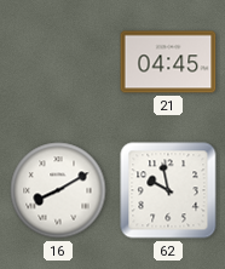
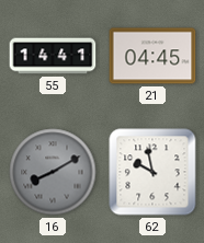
55: none -> 14:41
16 dial: white -> grey
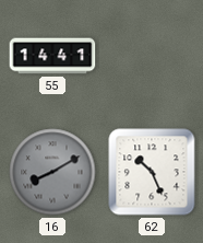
21: 04:45 -> none
62: 9:58 -> 10:26
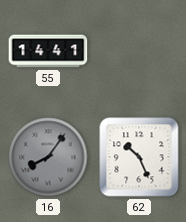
16: 8:10 -> 8:06
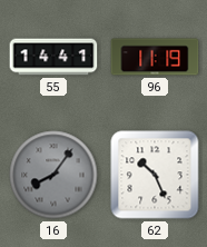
96: none -> 11:19
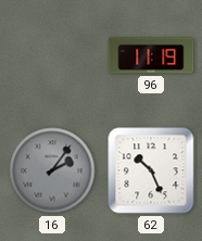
55: 14:41 -> none
16: 8:06 -> 2:06
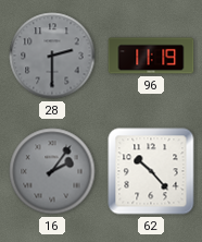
28: none -> 2:30
62: 10:26 -> 10:23
